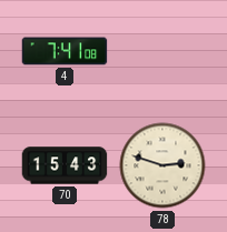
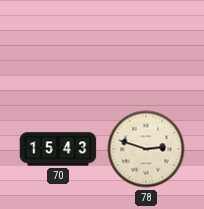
4: 7:41 -> none
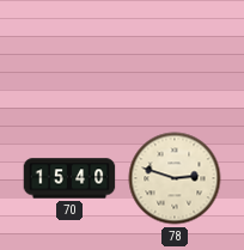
70: 15:43 -> 15:40
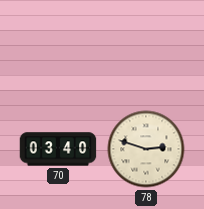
70: 15:40 -> 03:40
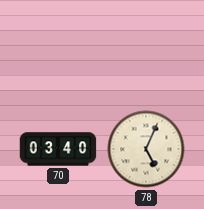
78: 2:48 -> 5:04
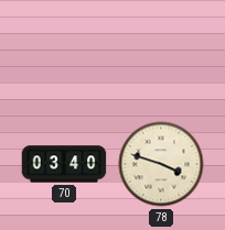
78: 5:04 -> 3:48
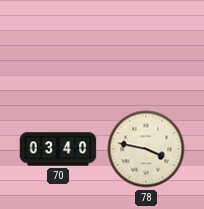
78: 3:48 -> 3:47
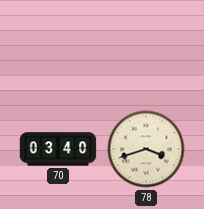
78: 3:47 -> 3:42
